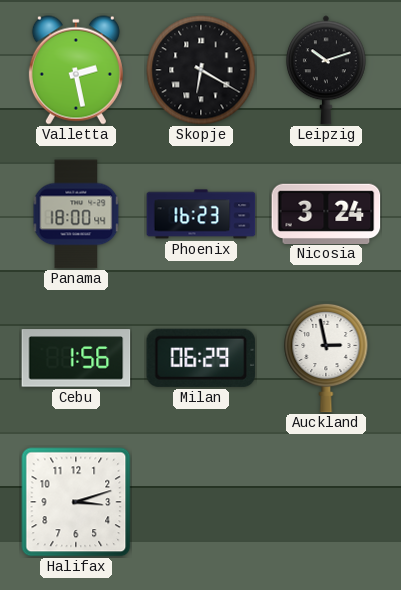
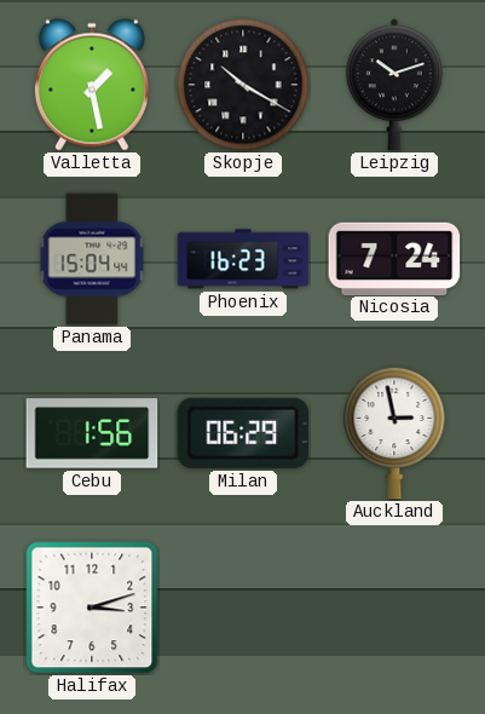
Valletta: 2:28 -> 1:28
Skopje: 6:20 -> 10:20
Panama: 18:00 -> 15:04
Nicosia: 3:24 -> 7:24
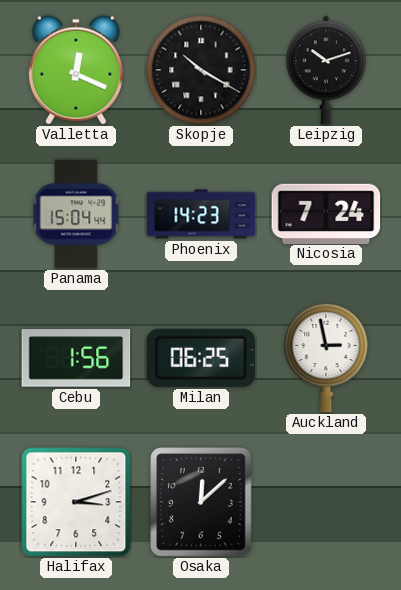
Valletta: 1:28 -> 12:19
Phoenix: 16:23 -> 14:23
Milan: 06:29 -> 06:25
Osaka: none -> 12:08
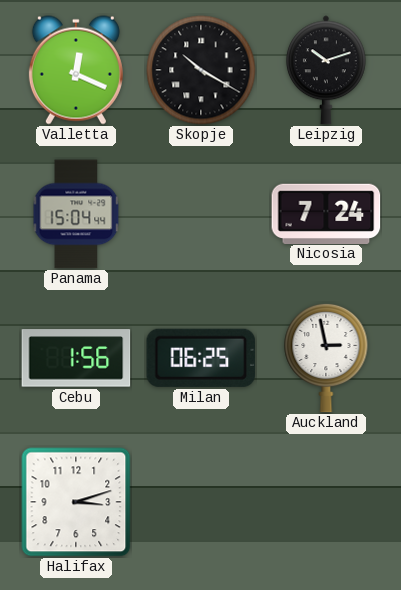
Phoenix: 14:23 -> none
Osaka: 12:08 -> none
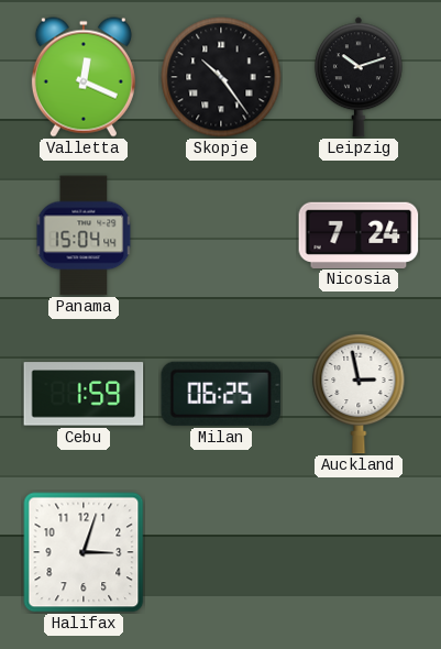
Skopje: 10:20 -> 10:24
Cebu: 1:56 -> 1:59
Halifax: 3:12 -> 3:03
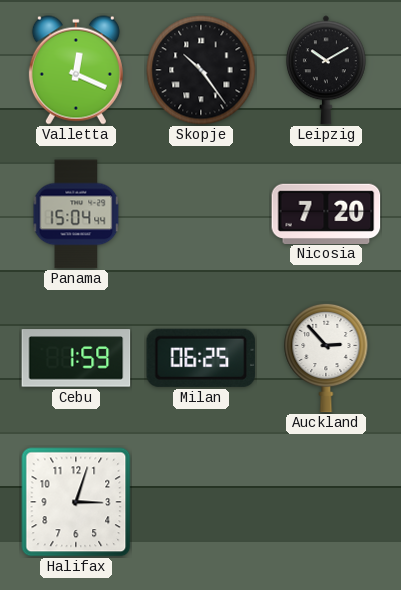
Leipzig: 10:12 -> 10:10
Nicosia: 7:24 -> 7:20
Auckland: 2:58 -> 2:53
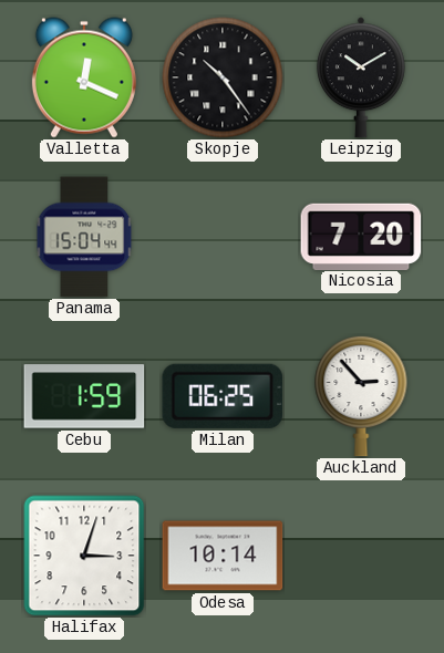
Odesa: none -> 10:14
